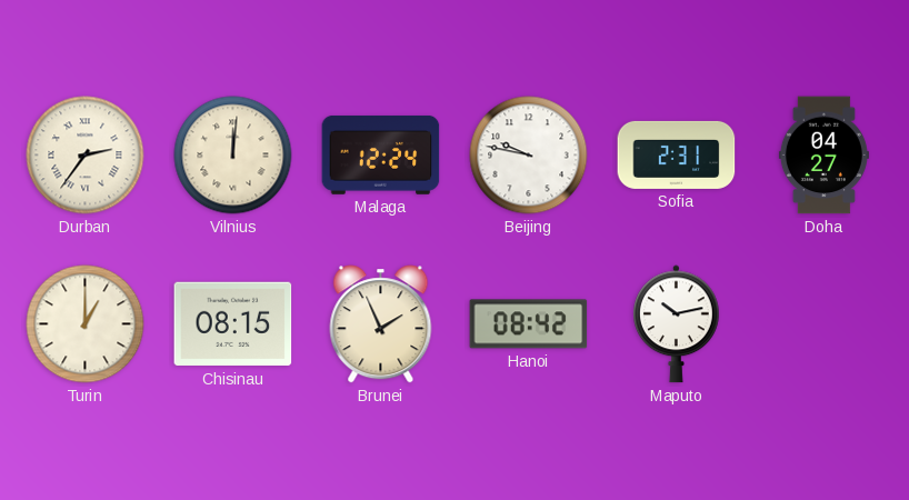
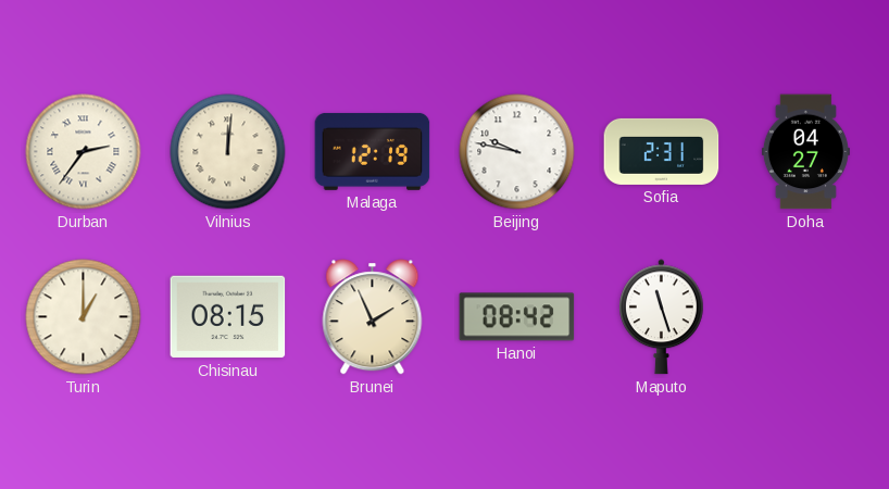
Malaga: 12:24 -> 12:19
Maputo: 10:13 -> 11:27
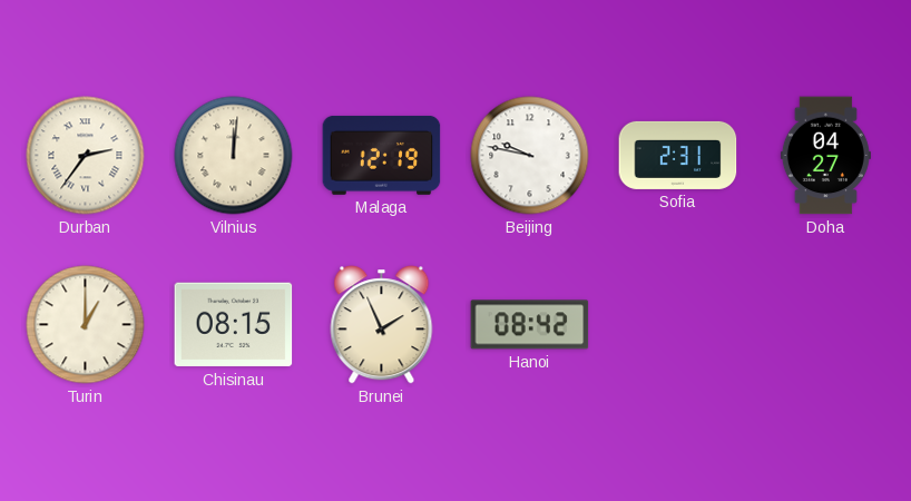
Maputo: 11:27 -> none
